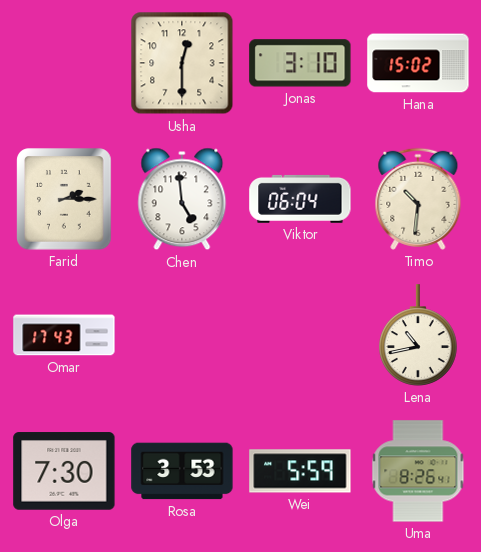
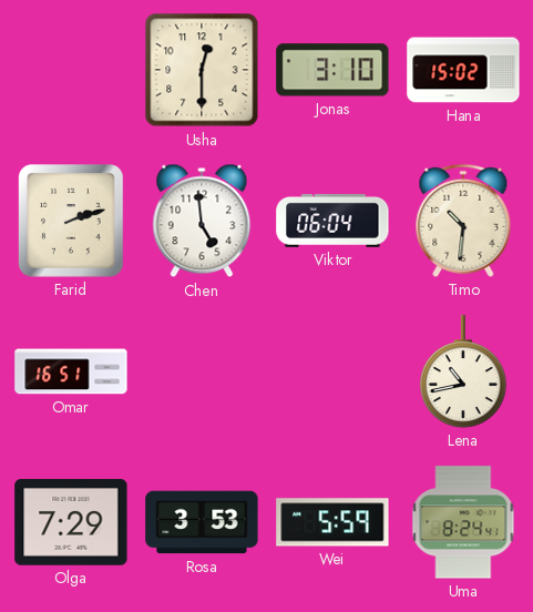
Farid: 2:15 -> 2:12
Omar: 17:43 -> 16:51
Olga: 7:30 -> 7:29
Uma: 8:26 -> 8:24
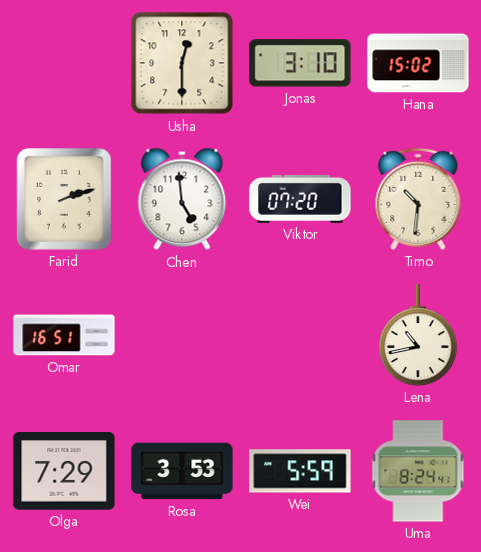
Viktor: 06:04 -> 07:20
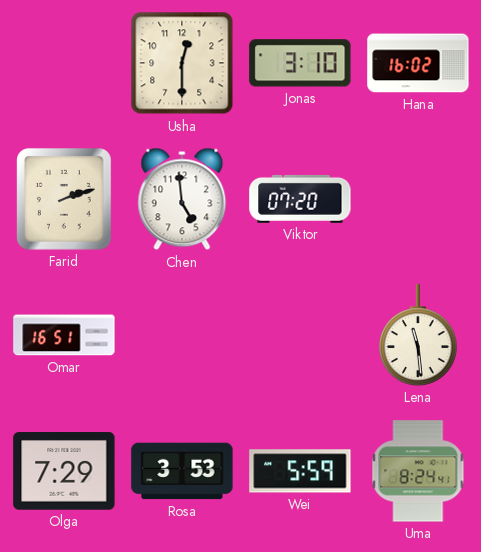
Hana: 15:02 -> 16:02
Timo: 10:31 -> none
Lena: 10:43 -> 11:29
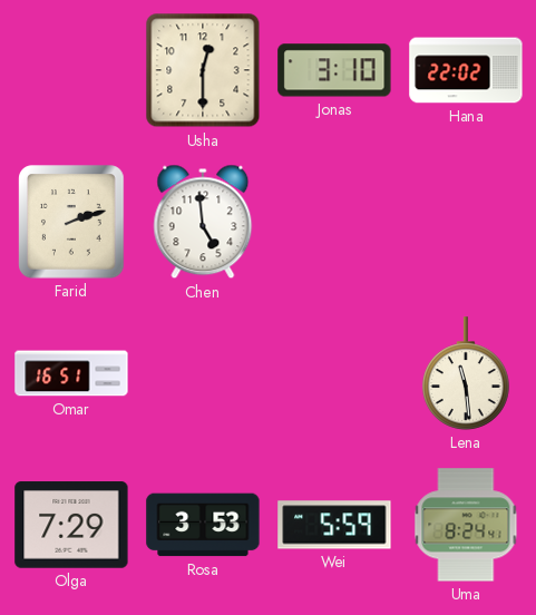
Hana: 16:02 -> 22:02
Viktor: 07:20 -> none
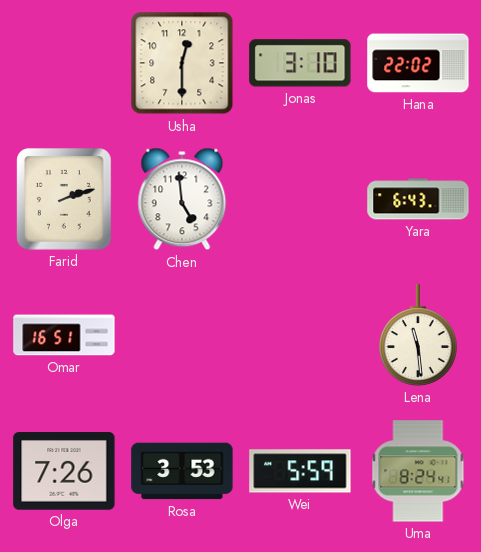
Yara: none -> 6:43
Olga: 7:29 -> 7:26
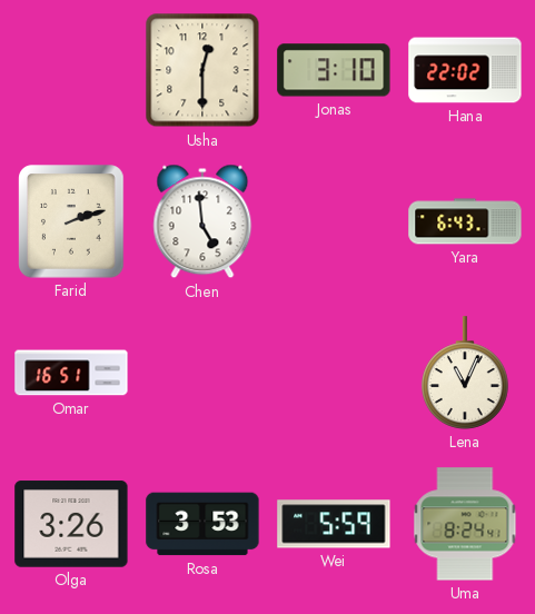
Lena: 11:29 -> 11:04
Olga: 7:26 -> 3:26
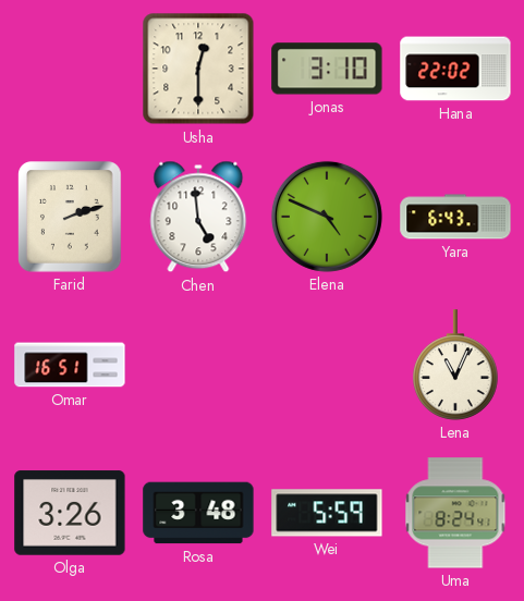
Elena: none -> 4:49
Rosa: 3:53 -> 3:48
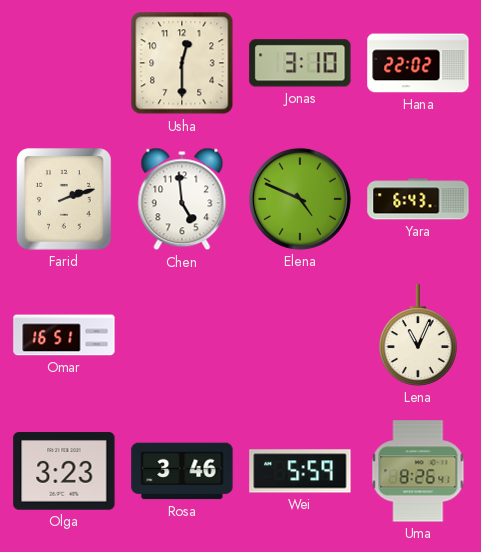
Olga: 3:26 -> 3:23
Rosa: 3:48 -> 3:46
Uma: 8:24 -> 8:26
